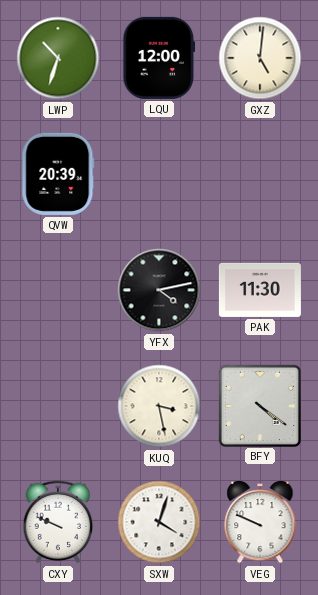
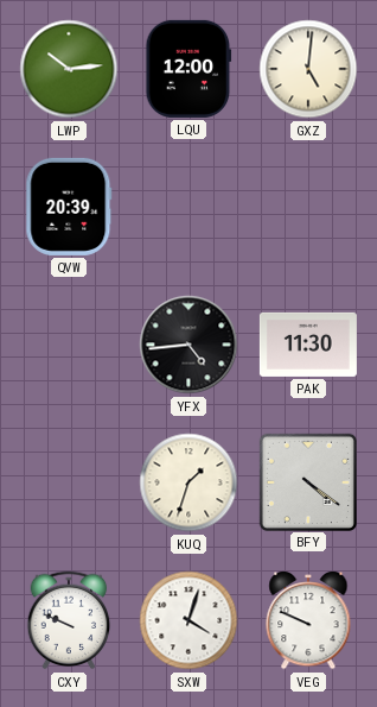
LWP: 10:33 -> 10:14
YFX: 4:13 -> 4:44
KUQ: 3:28 -> 1:33
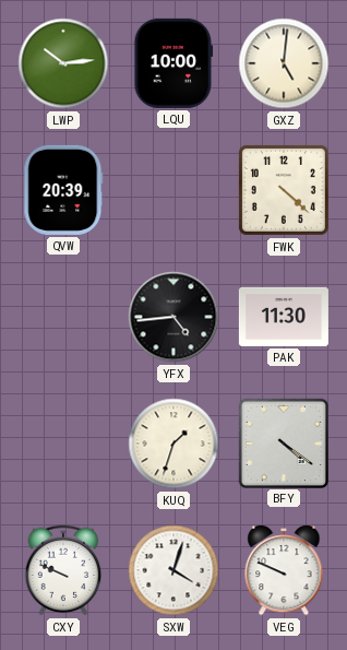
LQU: 12:00 -> 10:00
FWK: none -> 4:22
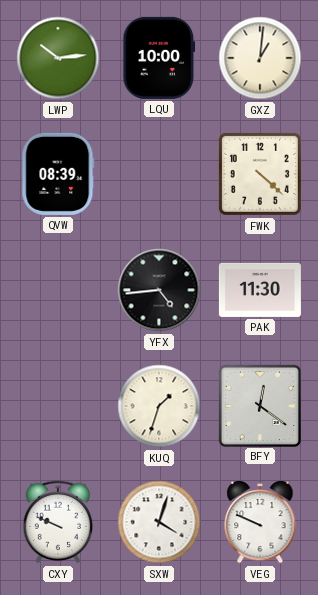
GXZ: 5:01 -> 1:01
QVW: 20:39 -> 08:39
BFY: 4:21 -> 12:21
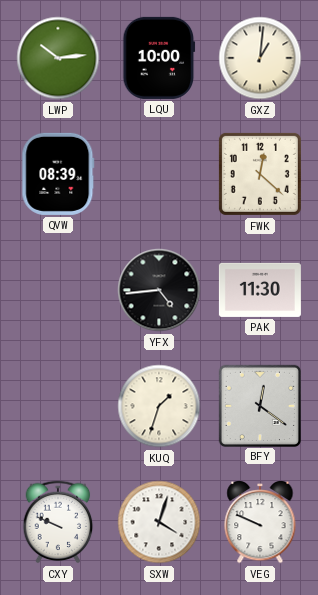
FWK: 4:22 -> 12:22
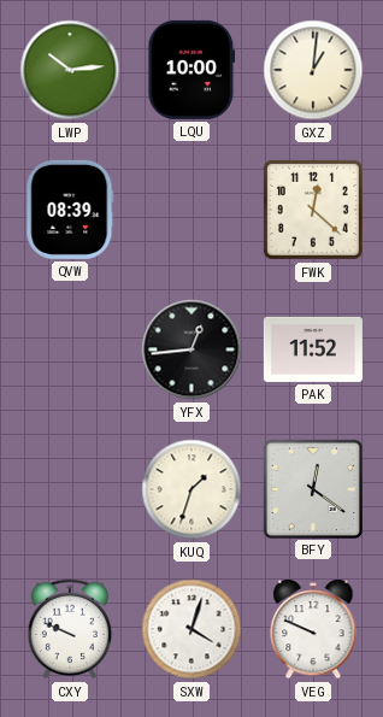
YFX: 4:44 -> 12:44
PAK: 11:30 -> 11:52
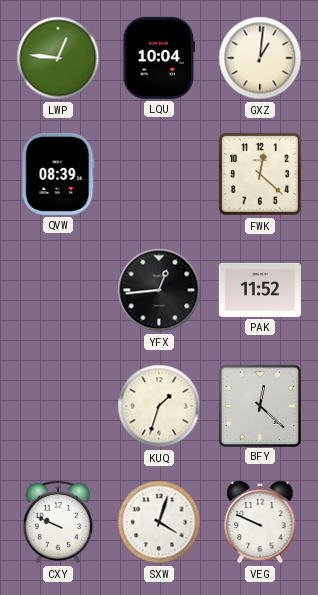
LWP: 10:14 -> 12:46
LQU: 10:00 -> 10:04
BFY: 12:21 -> 12:22
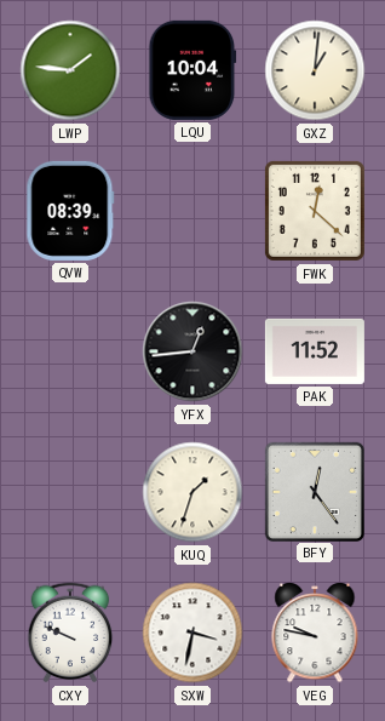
LWP: 12:46 -> 1:46
BFY: 12:22 -> 12:24
SXW: 4:03 -> 3:32
VEG: 9:49 -> 9:47
